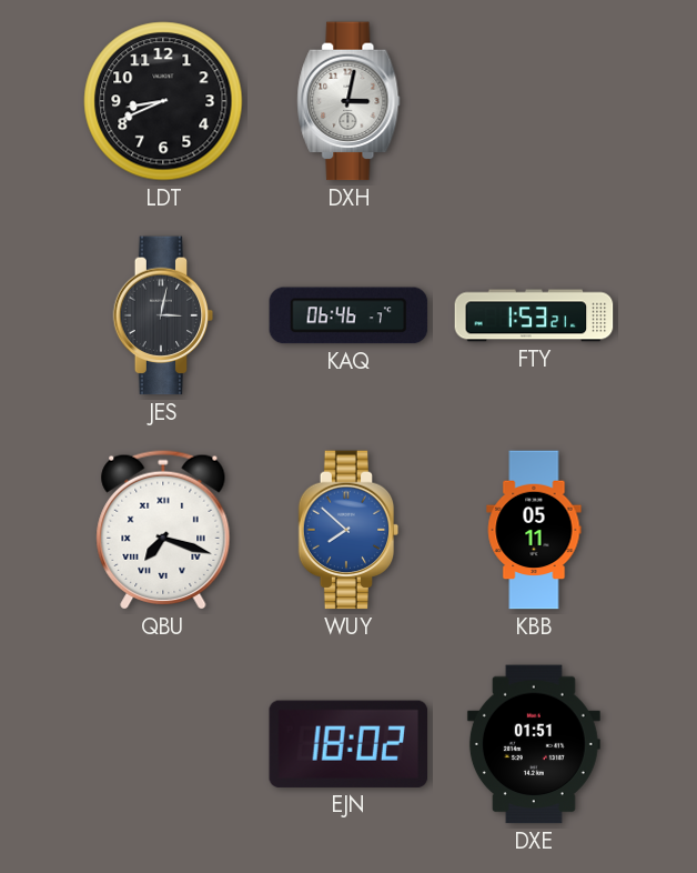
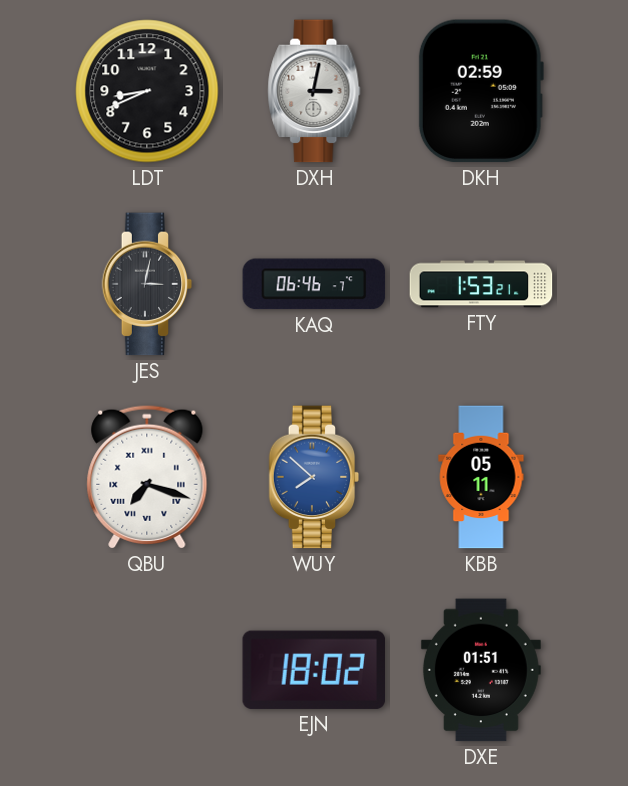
DKH: none -> 02:59
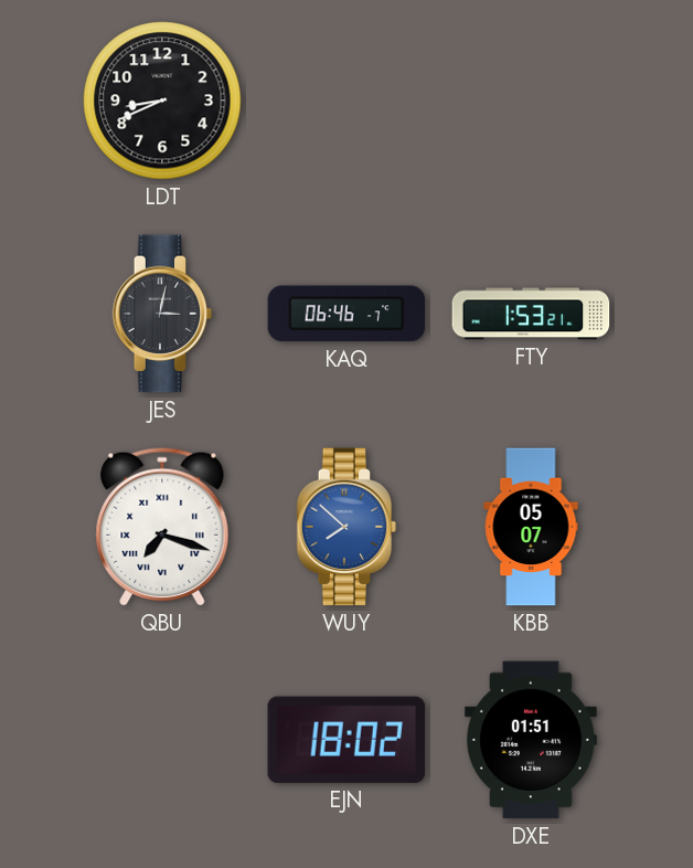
DXH: 3:02 -> none
DKH: 02:59 -> none
KBB: 05:11 -> 05:07
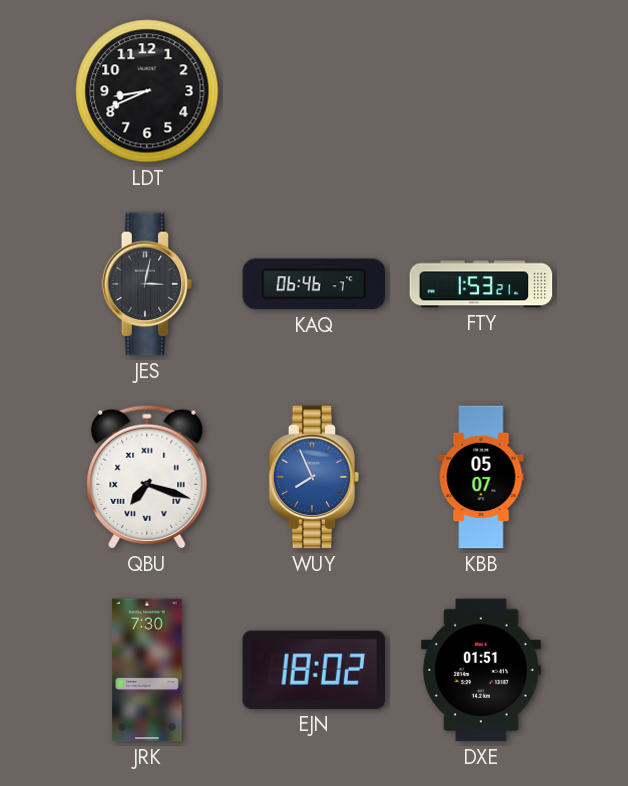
WUY: 7:52 -> 7:56
JRK: none -> 7:30
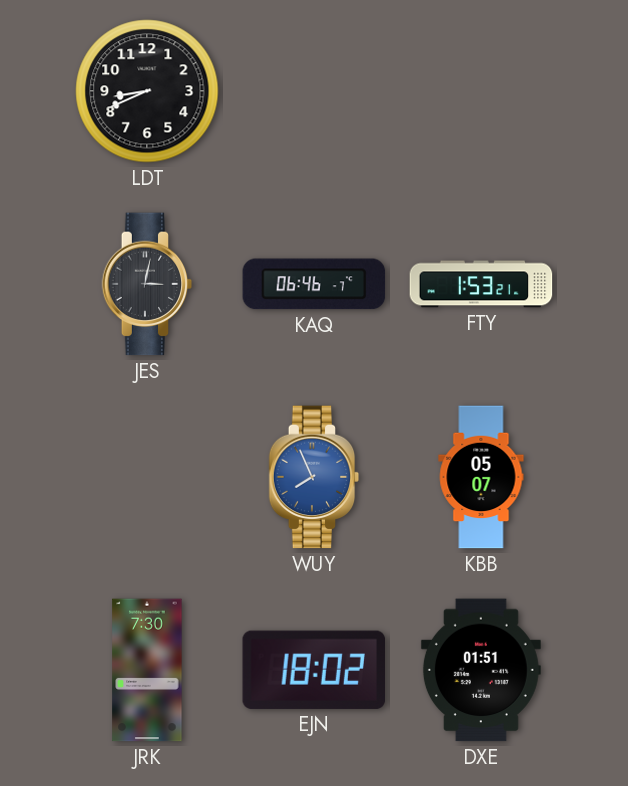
QBU: 7:18 -> none
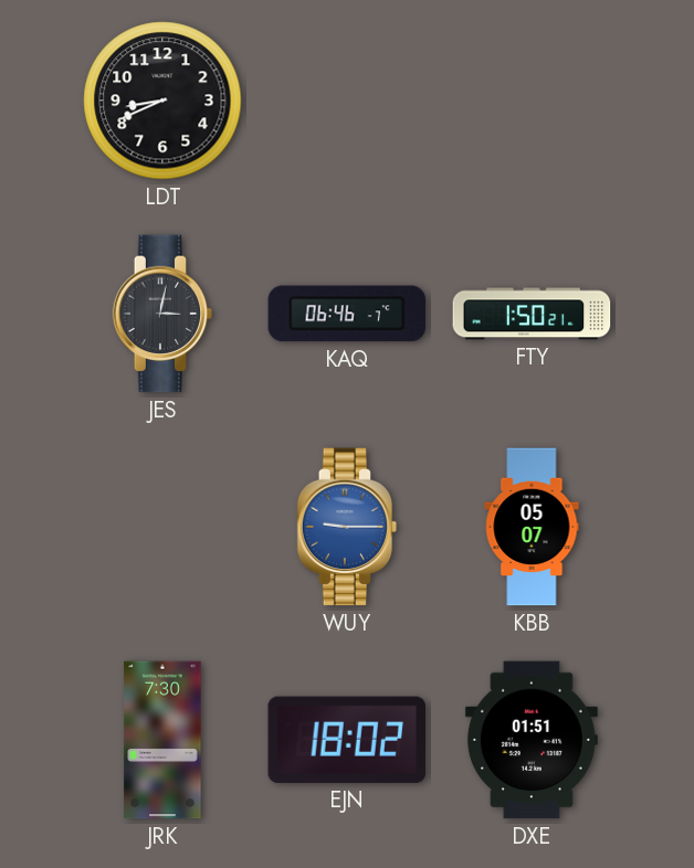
FTY: 1:53 -> 1:50
WUY: 7:56 -> 9:15
